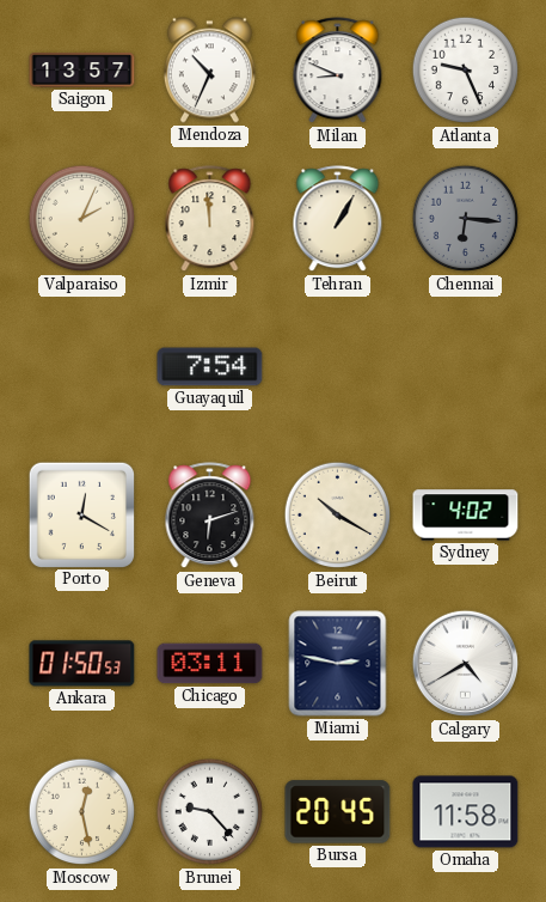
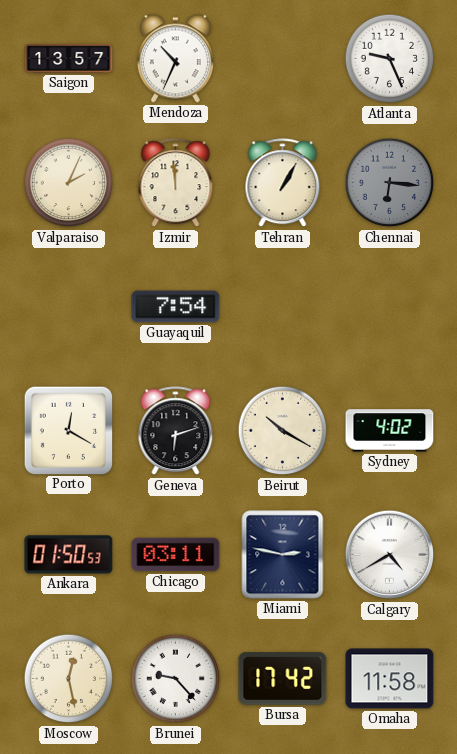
Milan: 8:49 -> none
Bursa: 20:45 -> 17:42
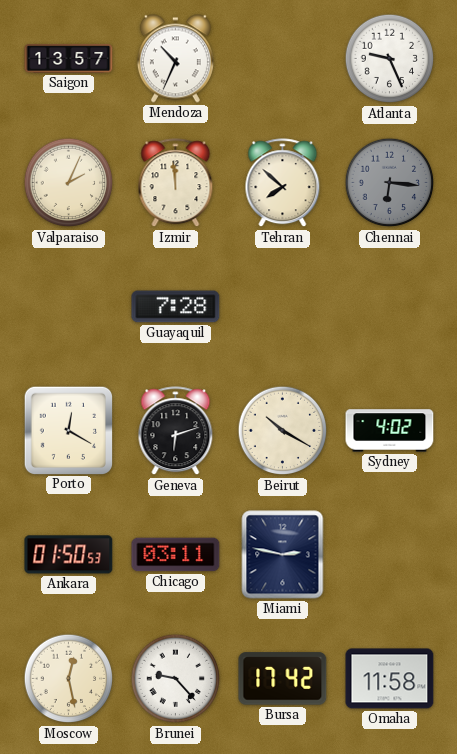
Tehran: 1:05 -> 7:52
Guayaquil: 7:54 -> 7:28
Calgary: 4:40 -> none
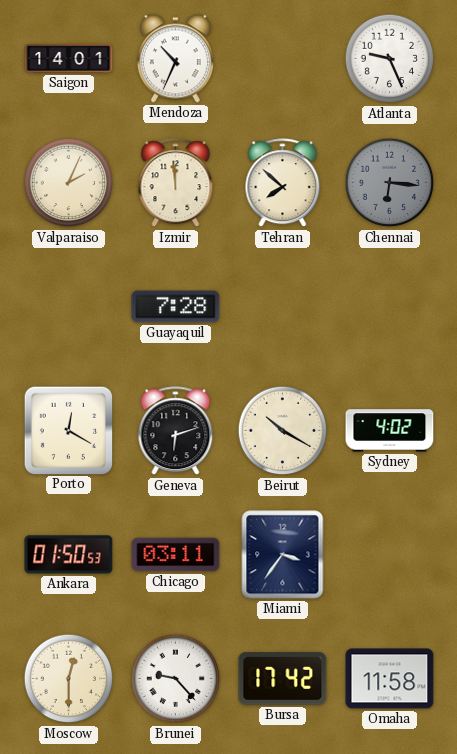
Saigon: 13:57 -> 14:01
Miami: 2:47 -> 3:36
Moscow: 12:28 -> 12:30
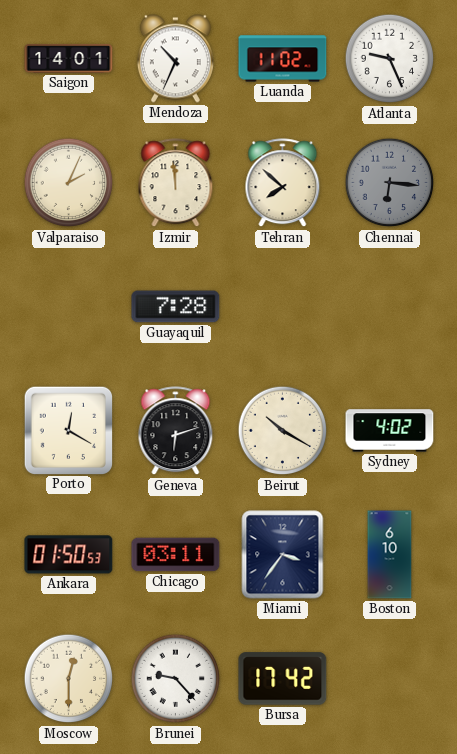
Luanda: none -> 11:02
Boston: none -> 6:10
Omaha: 11:58 -> none
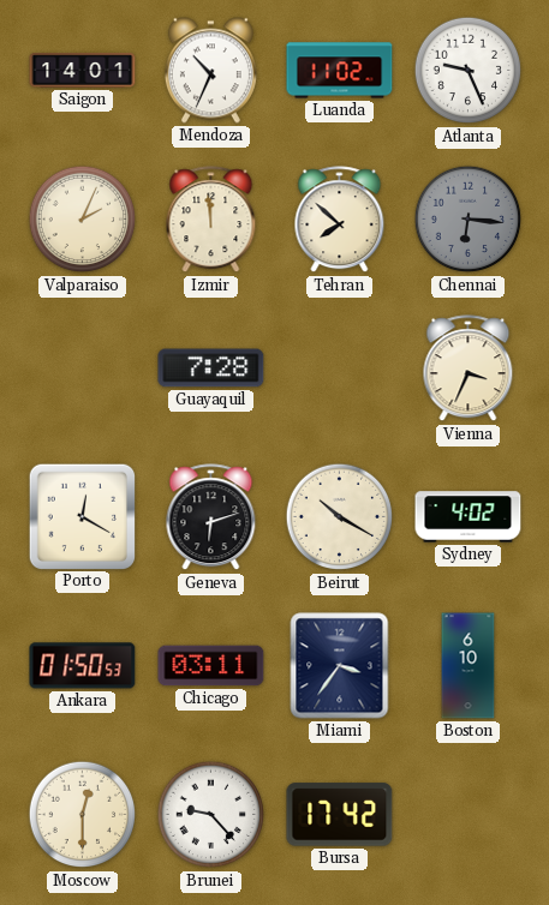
Vienna: none -> 3:34
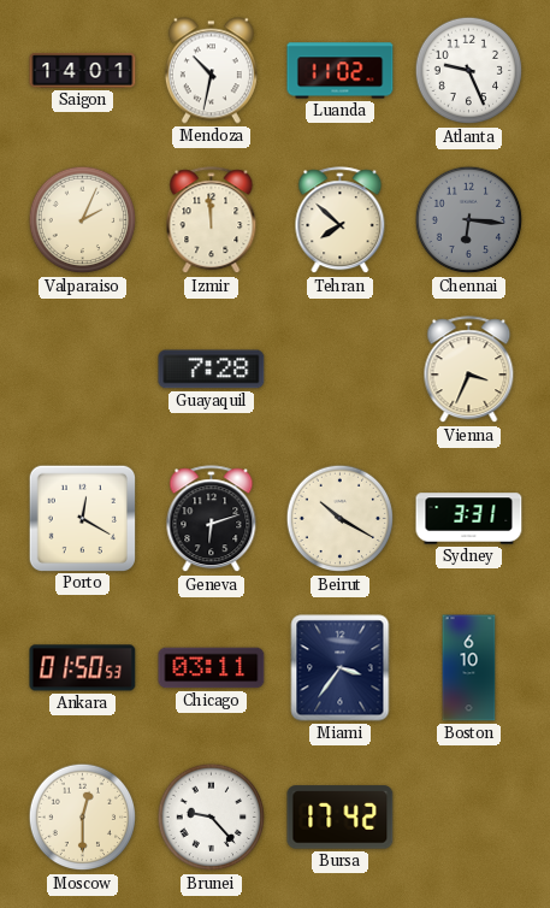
Mendoza: 10:34 -> 10:32
Sydney: 4:02 -> 3:31
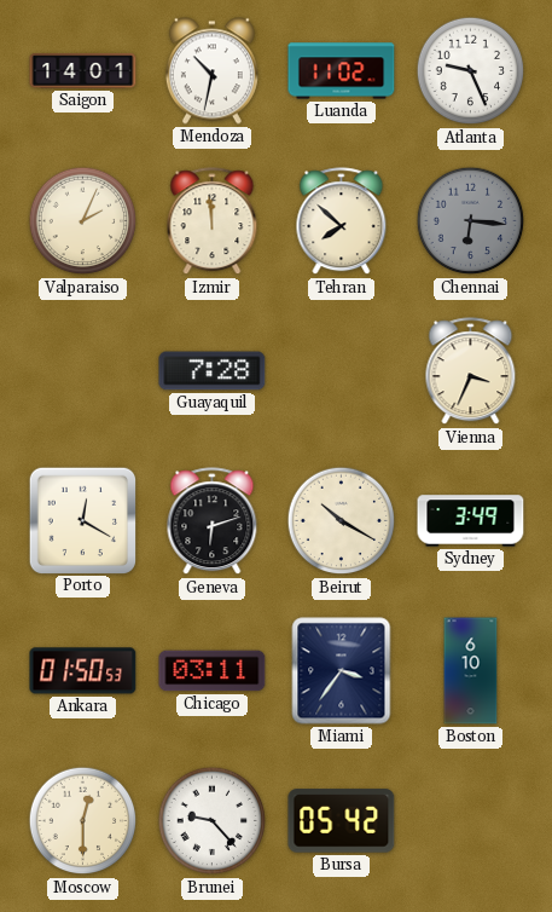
Sydney: 3:31 -> 3:49
Bursa: 17:42 -> 05:42
